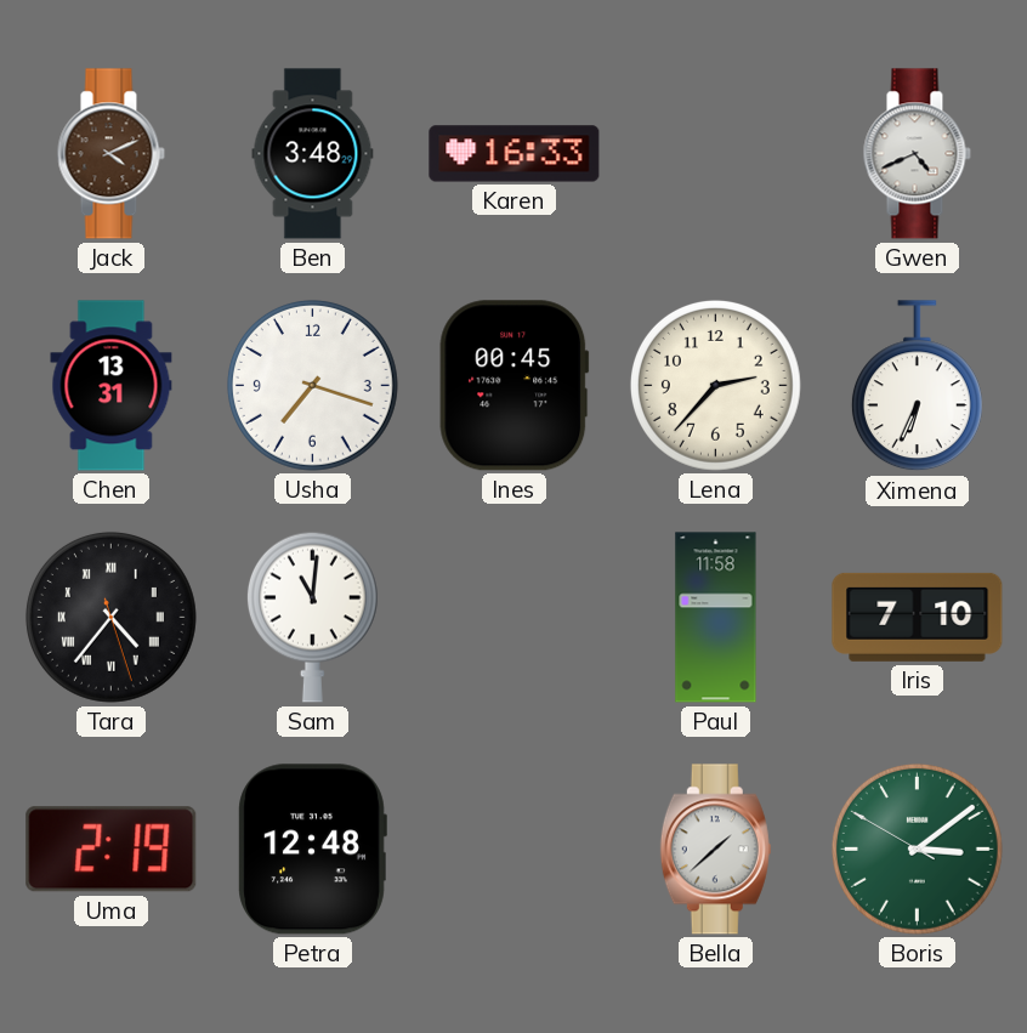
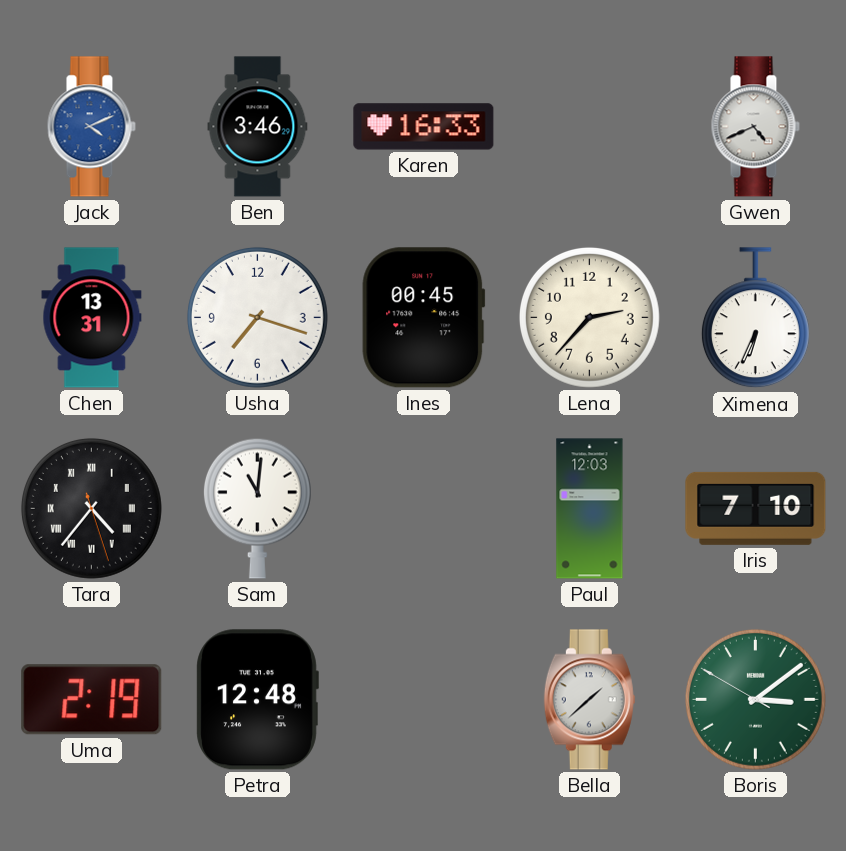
Jack dial: brown -> blue
Ben: 3:48 -> 3:46
Paul: 11:58 -> 12:03
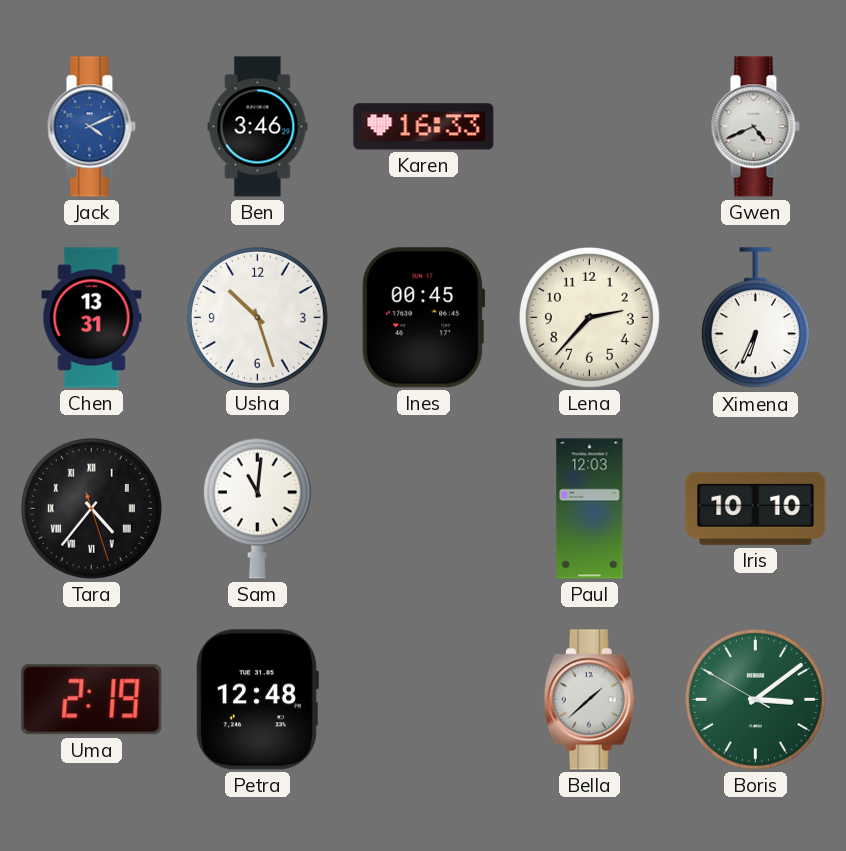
Usha: 7:18 -> 10:27
Iris: 7:10 -> 10:10
